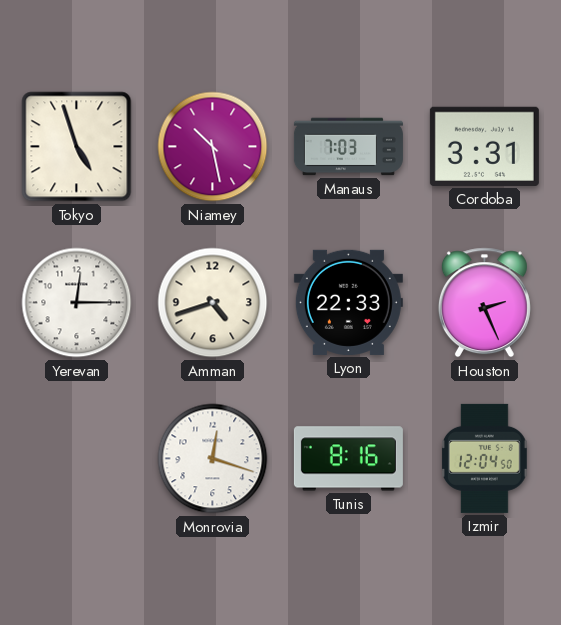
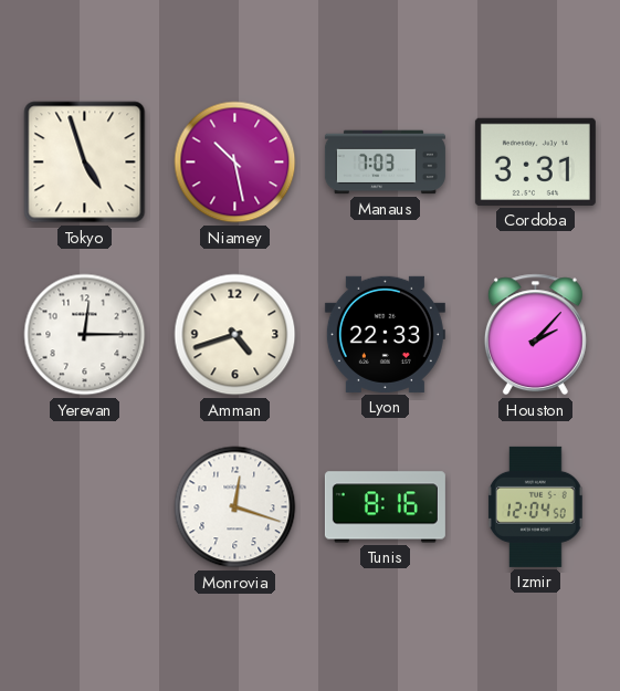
Houston: 2:26 -> 2:07
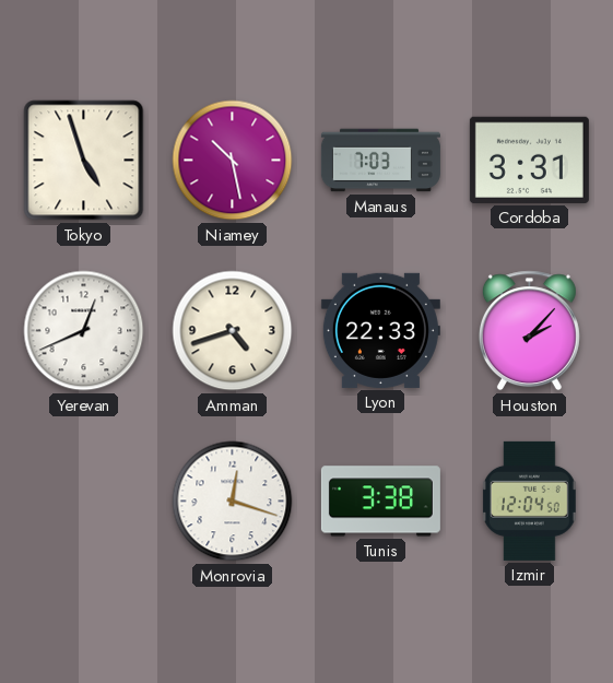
Yerevan: 12:15 -> 12:41
Tunis: 8:16 -> 3:38
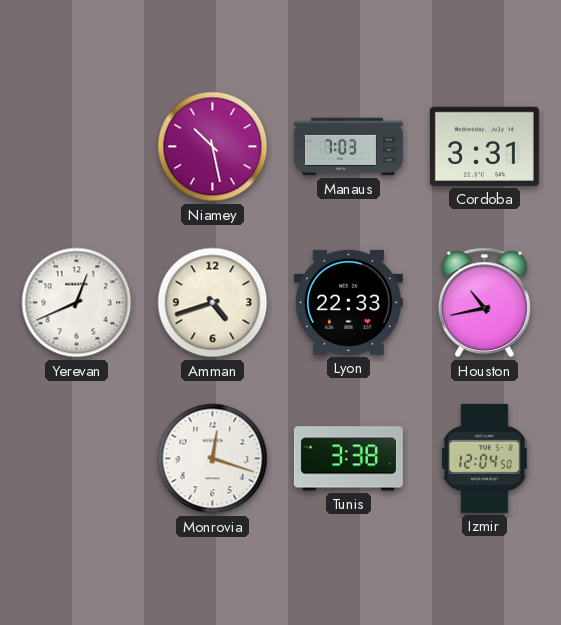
Tokyo: 4:57 -> none
Houston: 2:07 -> 10:43
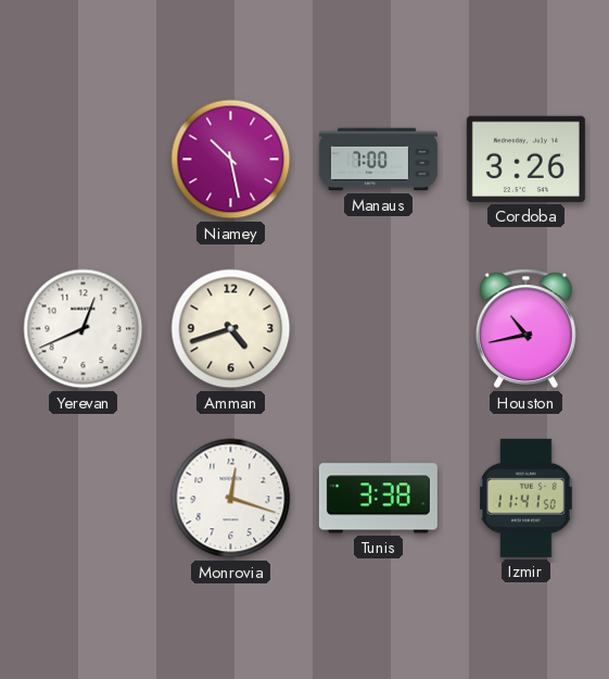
Manaus: 7:03 -> 7:00
Cordoba: 3:31 -> 3:26
Lyon: 22:33 -> none
Izmir: 12:04 -> 11:41
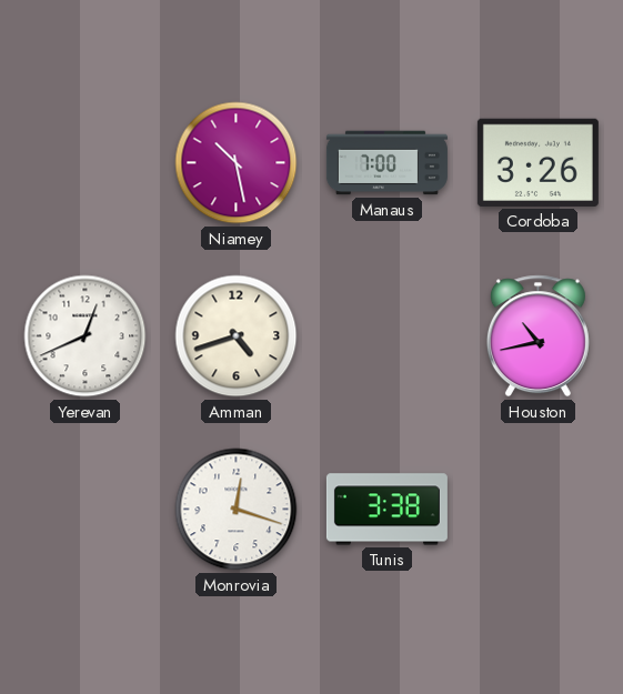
Izmir: 11:41 -> none
